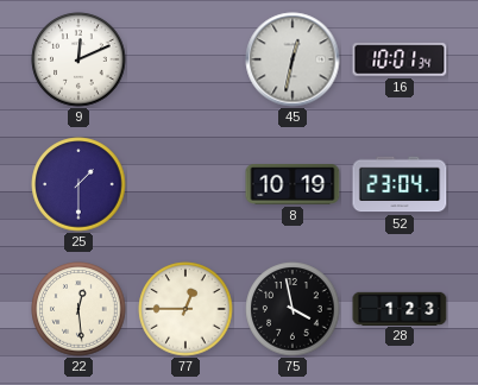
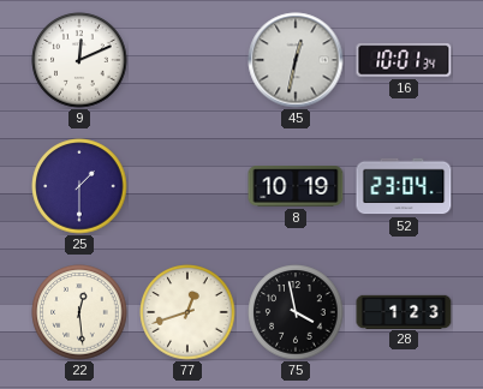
77: 12:45 -> 12:42
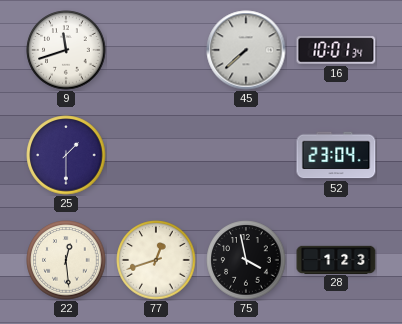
9: 12:11 -> 11:42
45: 12:32 -> 7:38
8: 10:19 -> none
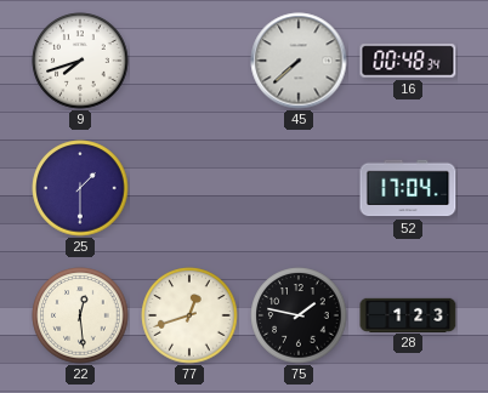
9: 11:42 -> 7:42
16: 10:01 -> 00:48
52: 23:04 -> 17:04
75: 3:58 -> 1:47
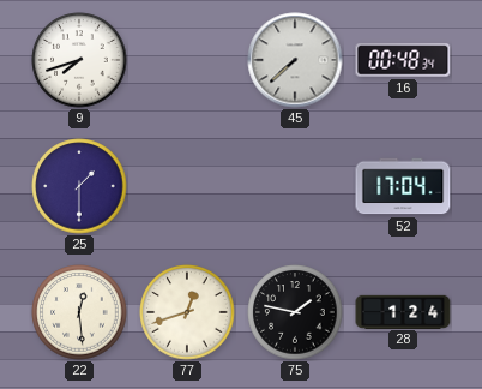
28: 1:23 -> 1:24
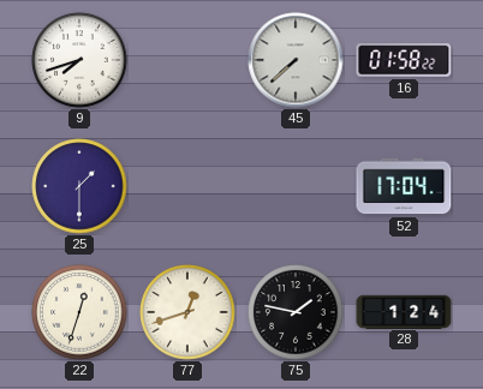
16: 00:48 -> 01:58
22: 12:29 -> 12:33
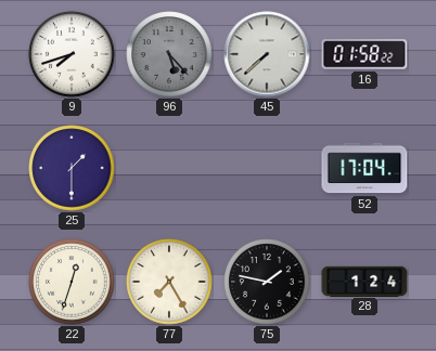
96: none -> 5:23
77: 12:42 -> 7:25
